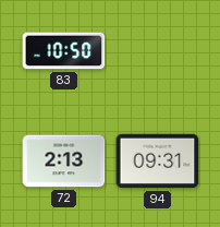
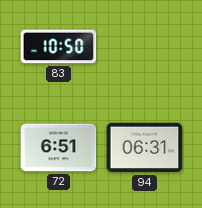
72: 2:13 -> 6:51
94: 09:31 -> 06:31
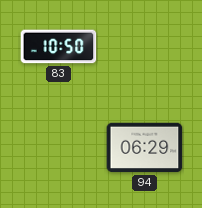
72: 6:51 -> none
94: 06:31 -> 06:29
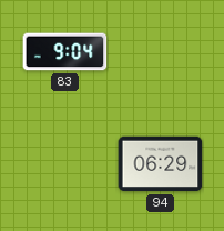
83: 10:50 -> 9:04
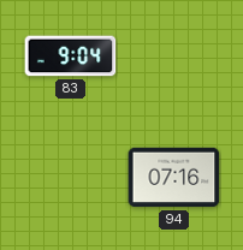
94: 06:29 -> 07:16
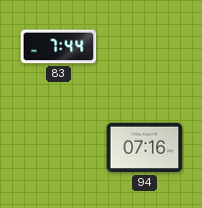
83: 9:04 -> 7:44
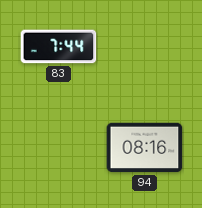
94: 07:16 -> 08:16
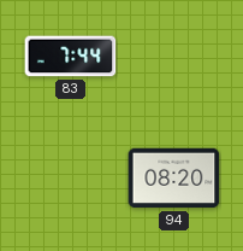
94: 08:16 -> 08:20
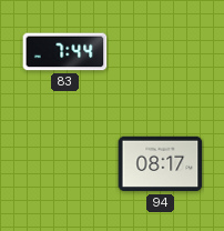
94: 08:20 -> 08:17
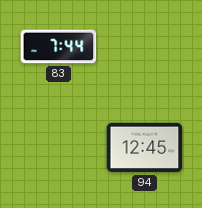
94: 08:17 -> 12:45
